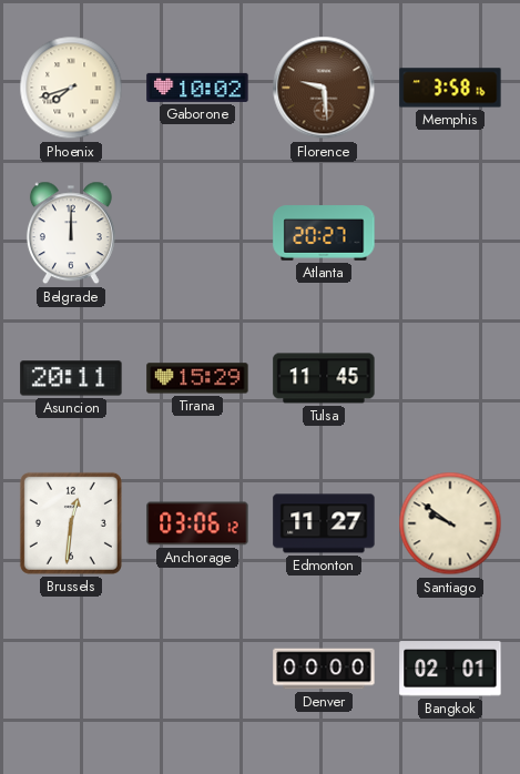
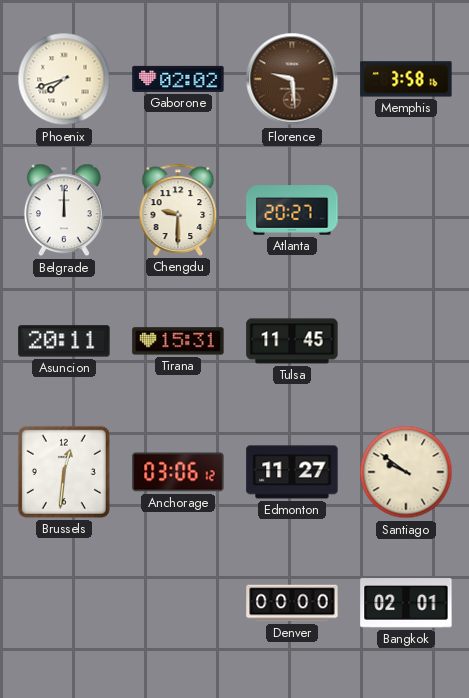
Gaborone: 10:02 -> 02:02
Chengdu: none -> 9:30
Tirana: 15:29 -> 15:31
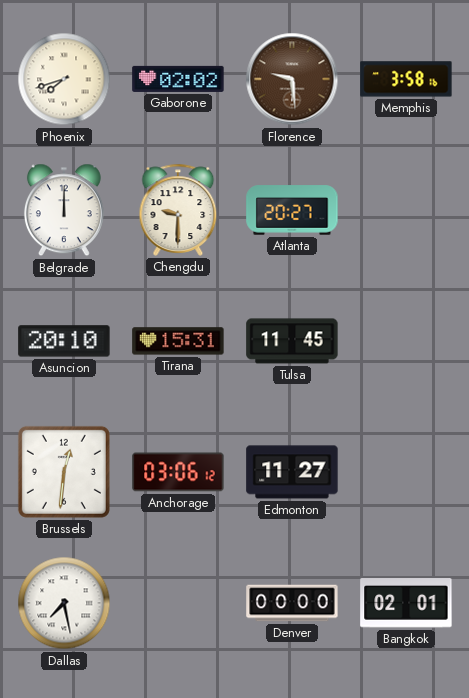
Asuncion: 20:11 -> 20:10
Santiago: 9:51 -> none
Dallas: none -> 7:28
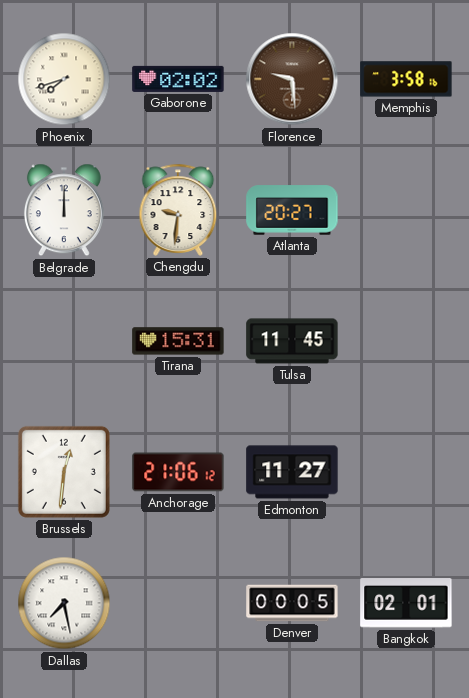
Chengdu: 9:30 -> 9:31
Asuncion: 20:10 -> none
Anchorage: 03:06 -> 21:06
Denver: 00:00 -> 00:05
